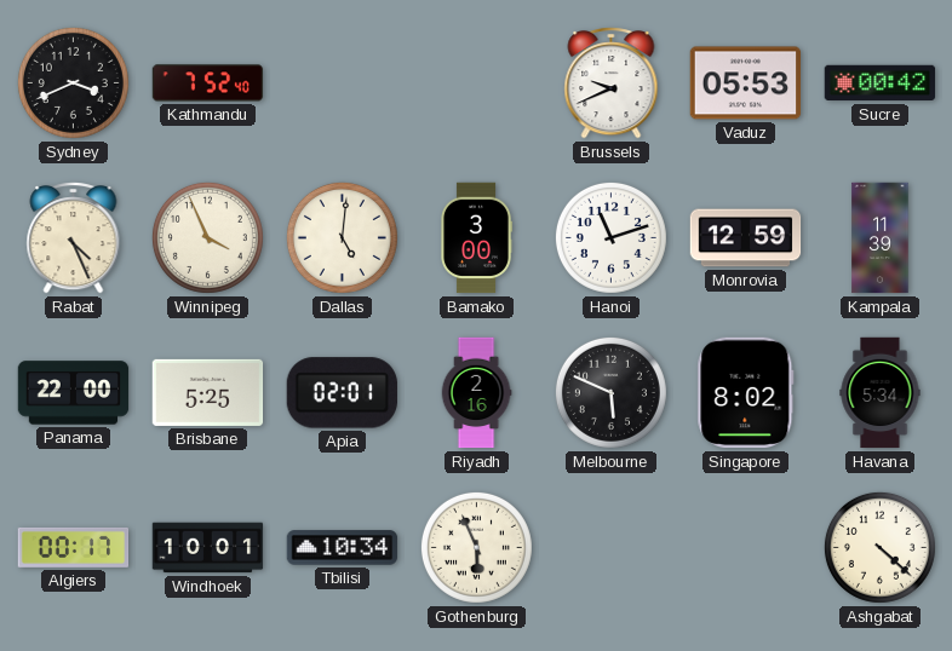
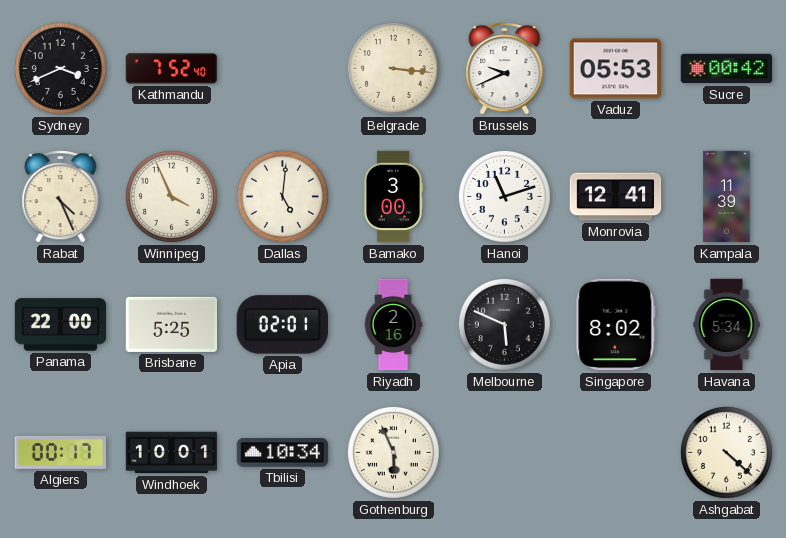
Belgrade: none -> 3:16
Monrovia: 12:59 -> 12:41
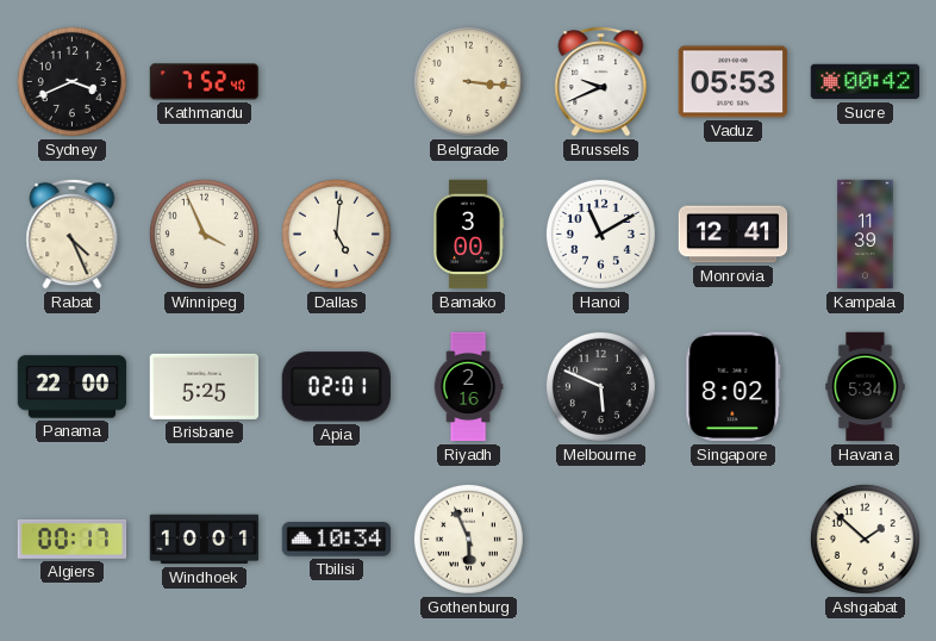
Hanoi: 11:12 -> 11:10
Ashgabat: 4:22 -> 1:52
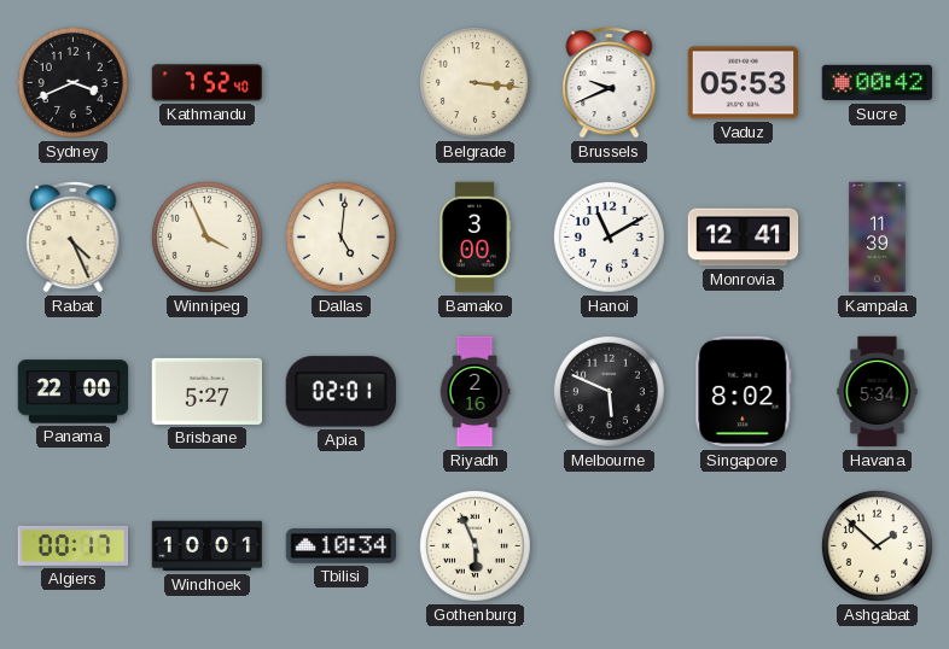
Brisbane: 5:25 -> 5:27
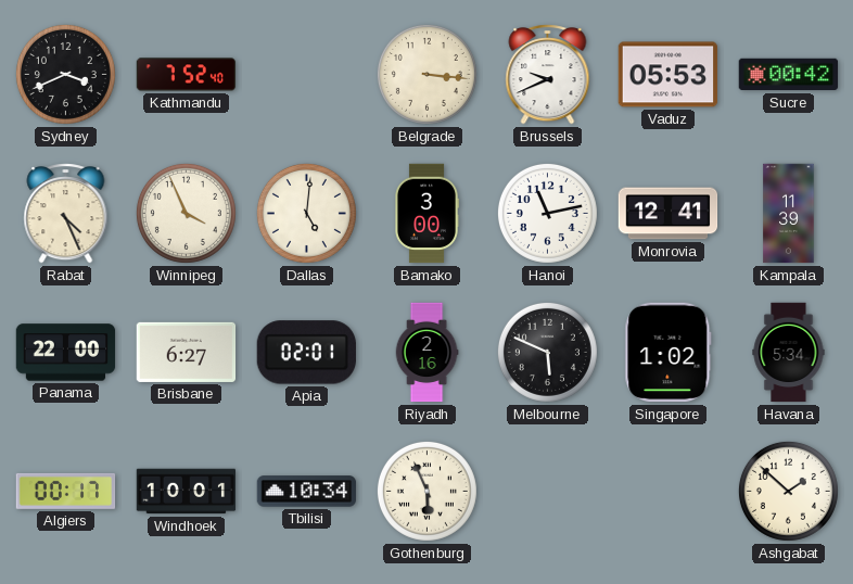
Hanoi: 11:10 -> 11:13
Brisbane: 5:27 -> 6:27
Singapore: 8:02 -> 1:02
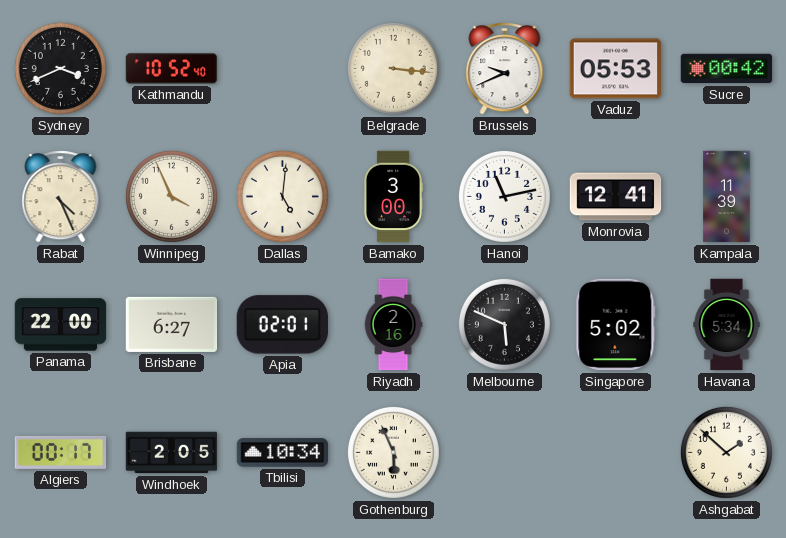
Kathmandu: 7:52 -> 10:52
Singapore: 1:02 -> 5:02
Windhoek: 10:01 -> 2:05
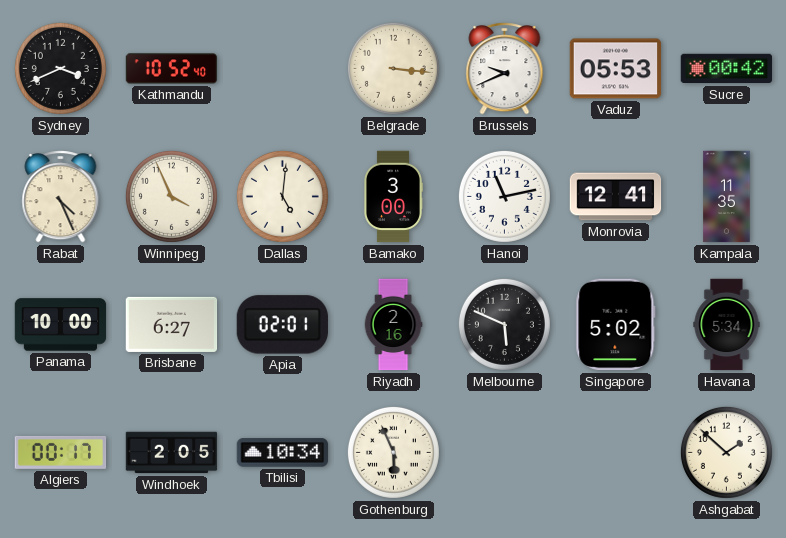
Kampala: 11:39 -> 11:35
Panama: 22:00 -> 10:00
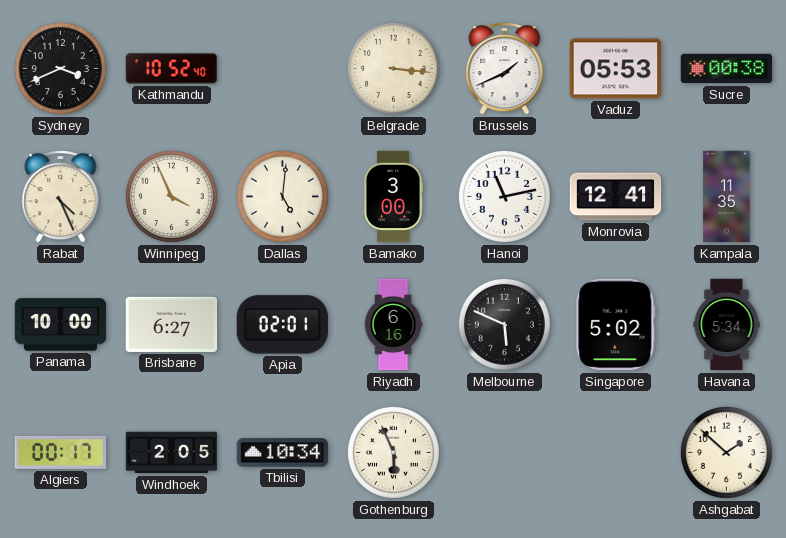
Brussels: 9:41 -> 1:41
Sucre: 00:42 -> 00:38
Riyadh: 2:16 -> 6:16
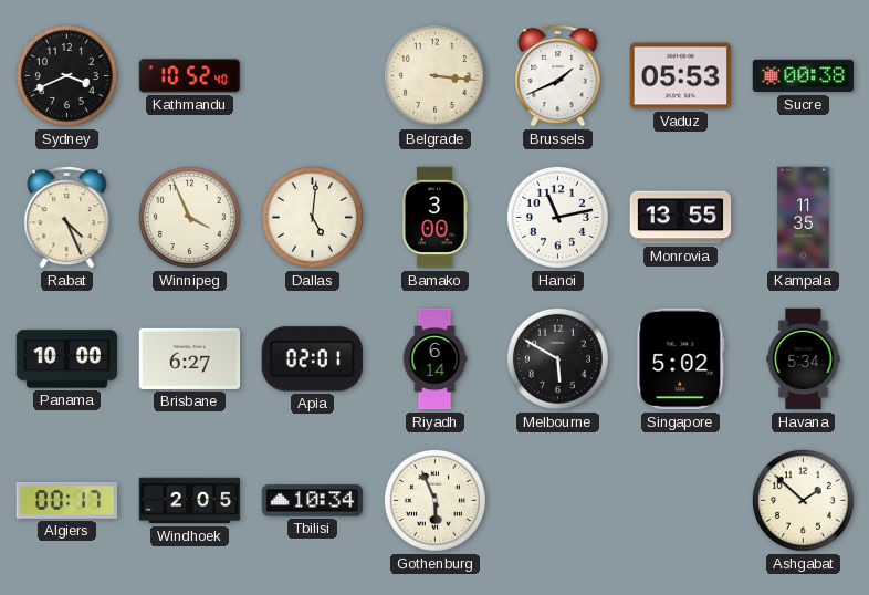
Monrovia: 12:41 -> 13:55
Riyadh: 6:16 -> 6:14
Melbourne: 5:49 -> 5:50
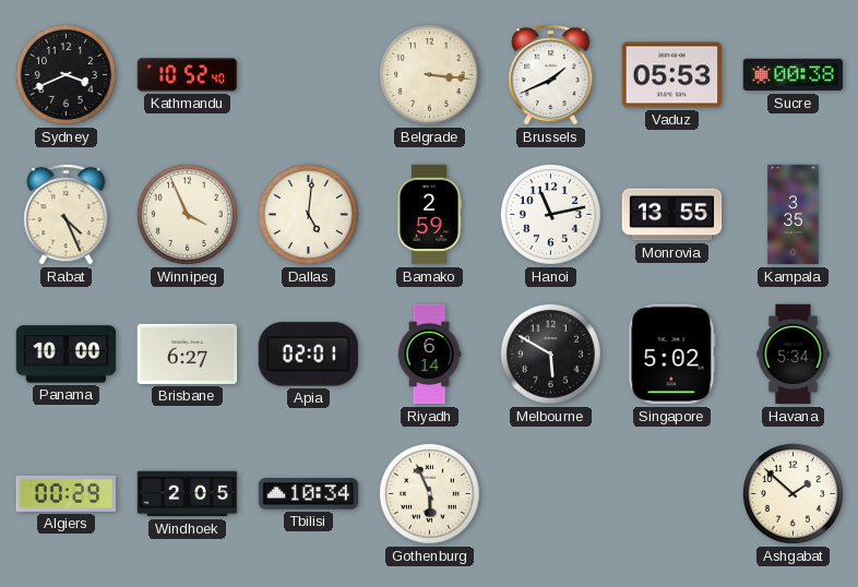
Bamako: 3:00 -> 2:59
Kampala: 11:35 -> 3:35
Algiers: 00:17 -> 00:29
